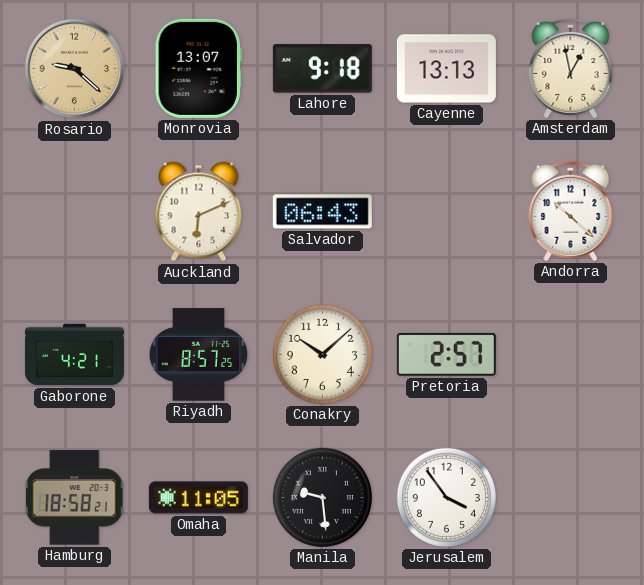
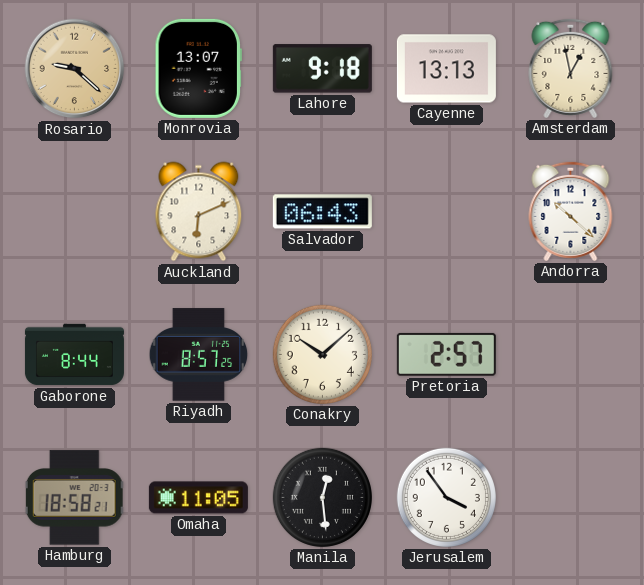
Gaborone: 4:21 -> 8:44
Manila: 9:29 -> 12:29
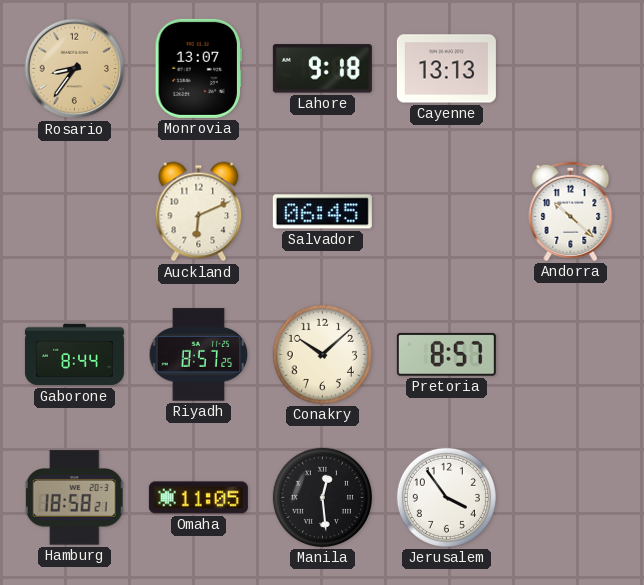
Rosario: 9:22 -> 8:36
Amsterdam: 12:58 -> none
Salvador: 06:43 -> 06:45
Pretoria: 2:57 -> 8:57
